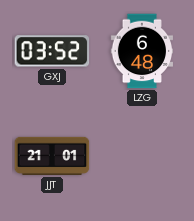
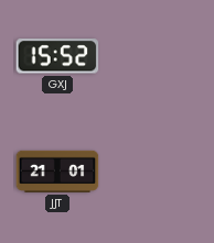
GXJ: 03:52 -> 15:52
LZG: 6:48 -> none
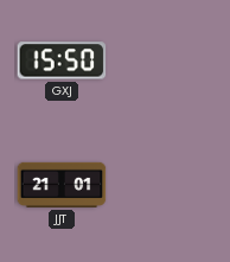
GXJ: 15:52 -> 15:50
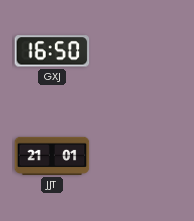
GXJ: 15:50 -> 16:50
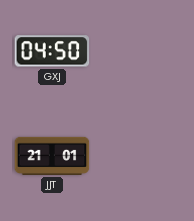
GXJ: 16:50 -> 04:50
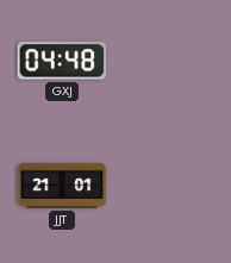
GXJ: 04:50 -> 04:48
